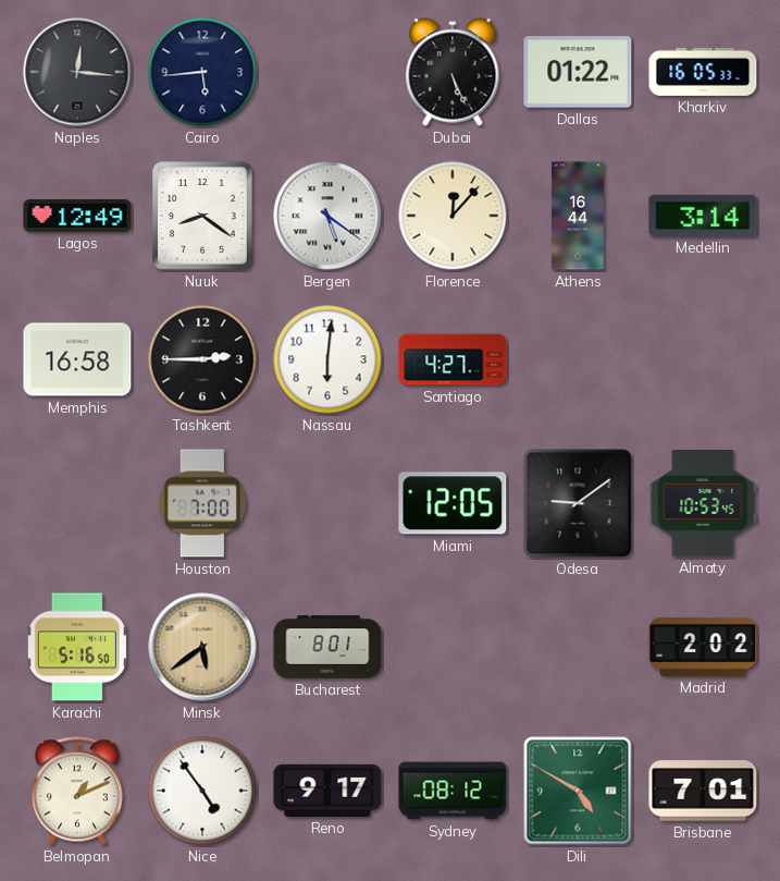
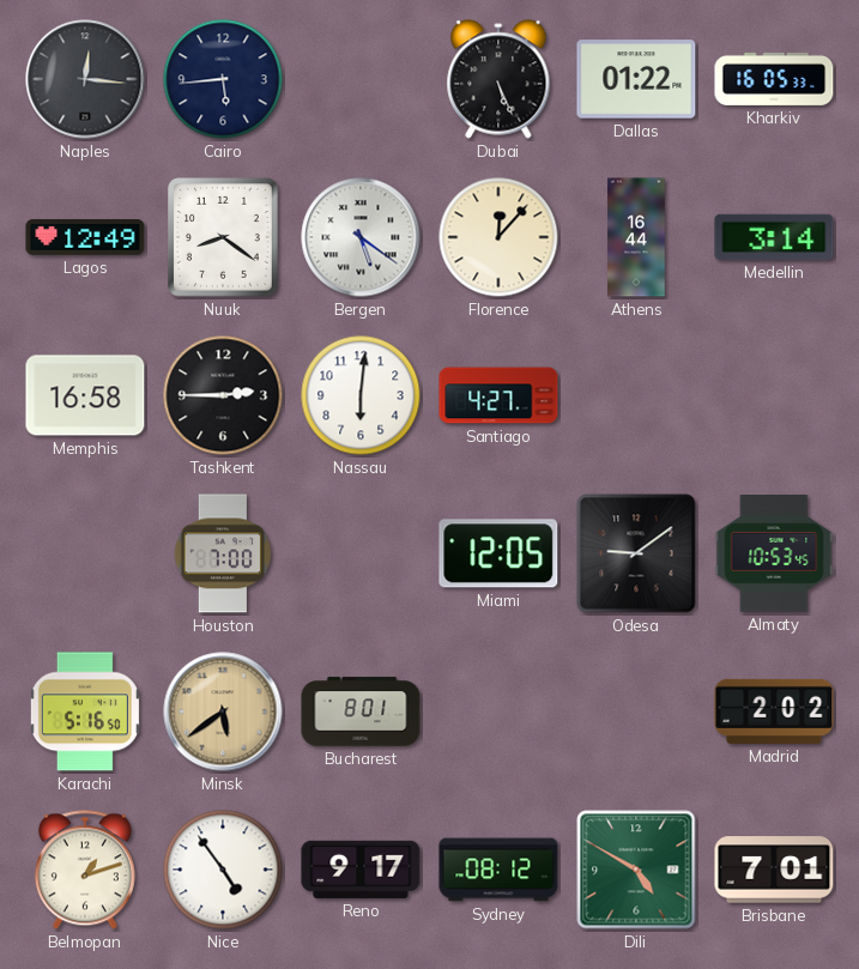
Belmopan: 1:11 -> 1:12
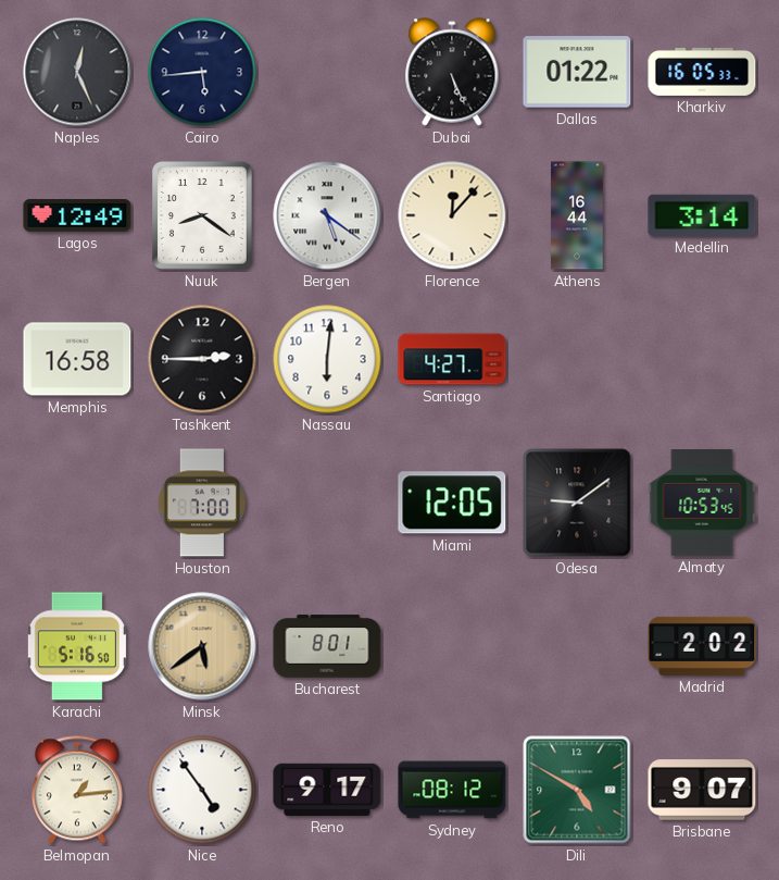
Naples: 12:16 -> 12:26
Belmopan: 1:12 -> 1:14
Brisbane: 7:01 -> 9:07
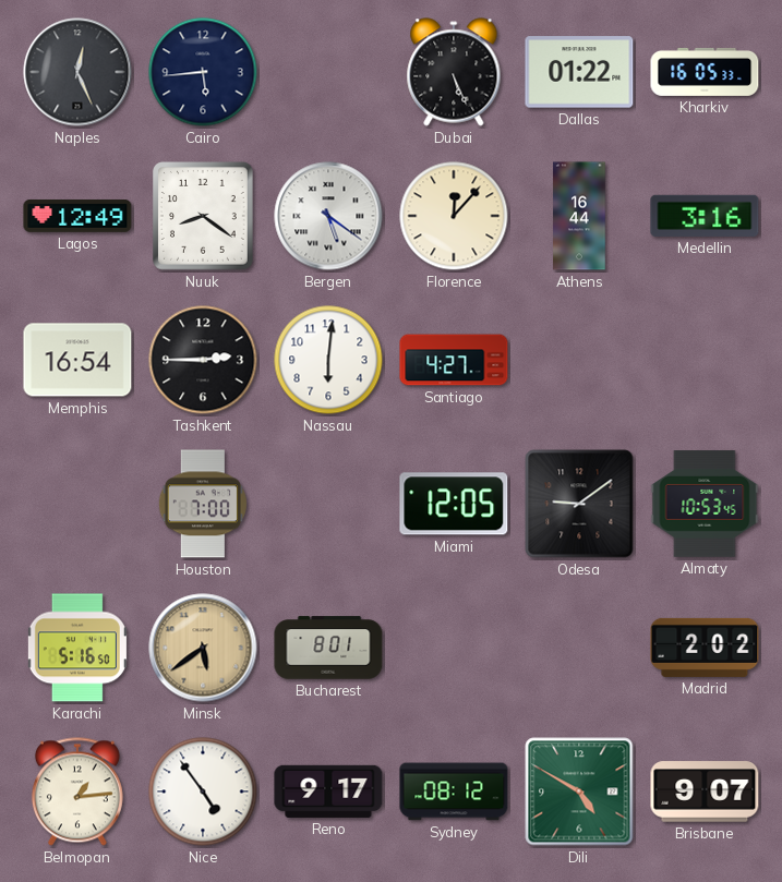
Medellin: 3:14 -> 3:16
Memphis: 16:58 -> 16:54
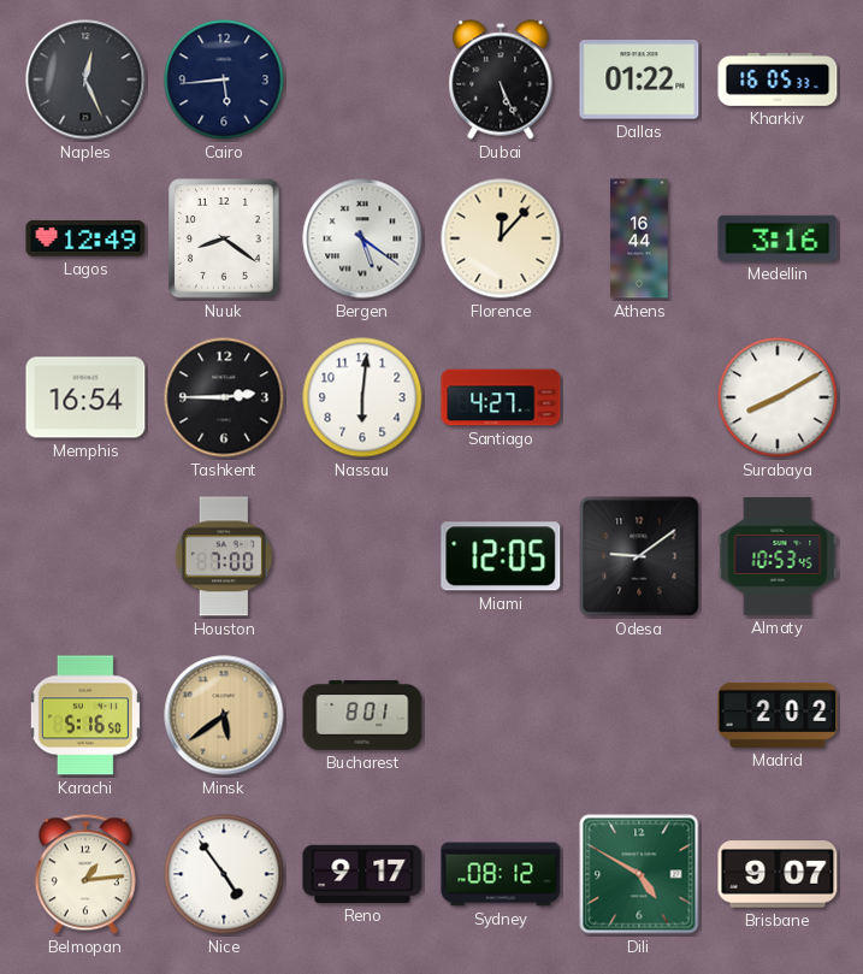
Surabaya: none -> 8:10
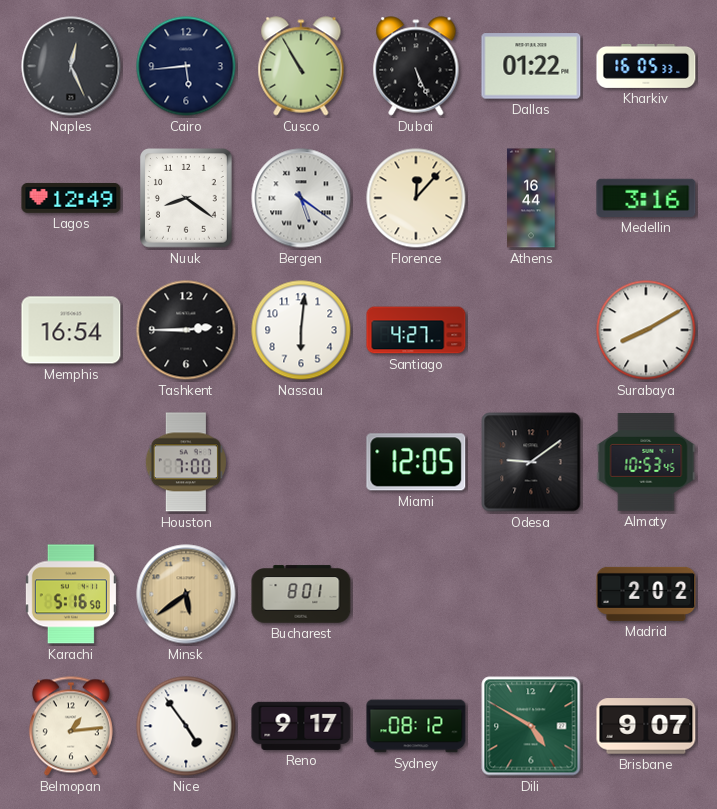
Cusco: none -> 10:55
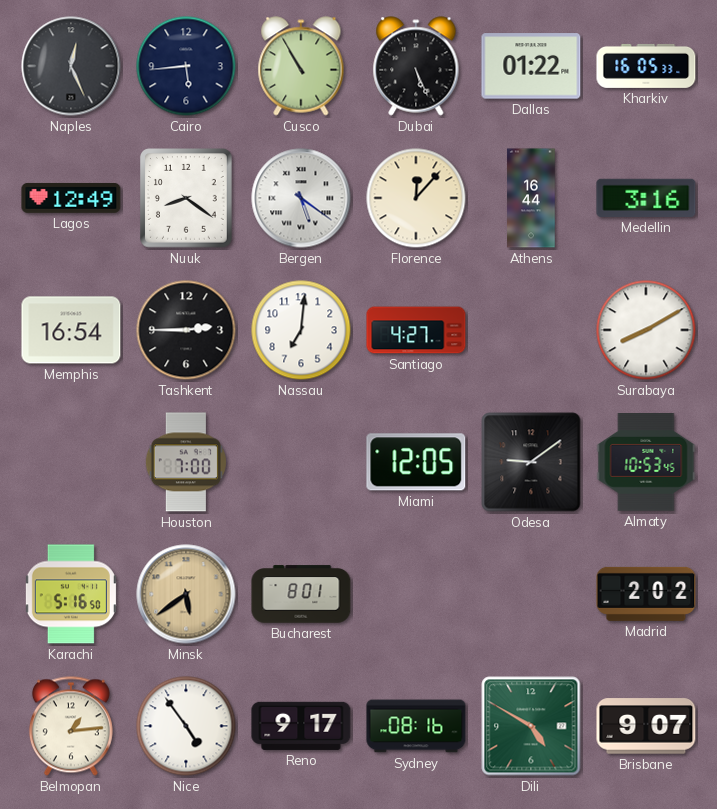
Nassau: 6:01 -> 7:01
Sydney: 08:12 -> 08:16
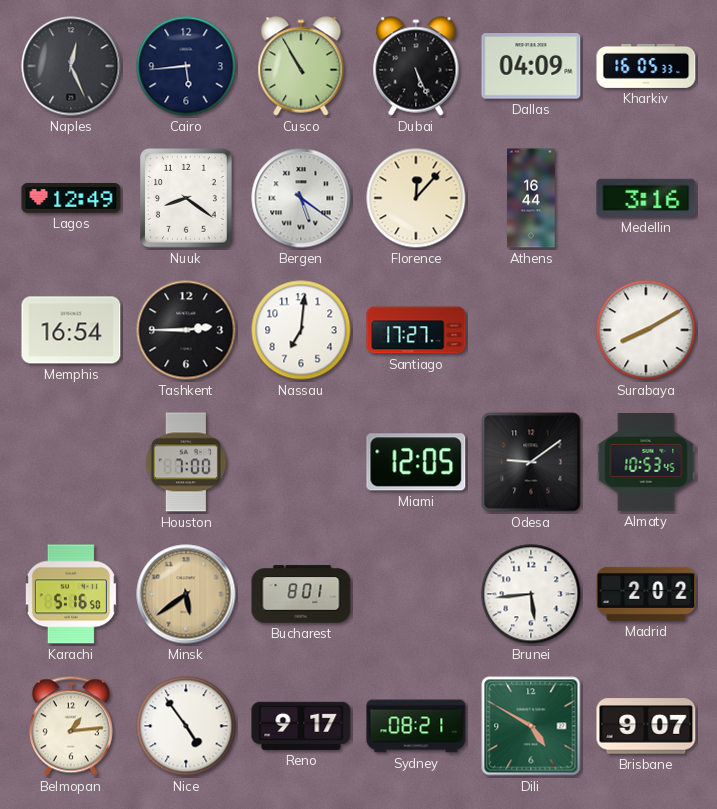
Dallas: 01:22 -> 04:09
Santiago: 4:27 -> 17:27
Brunei: none -> 5:44
Sydney: 08:16 -> 08:21
